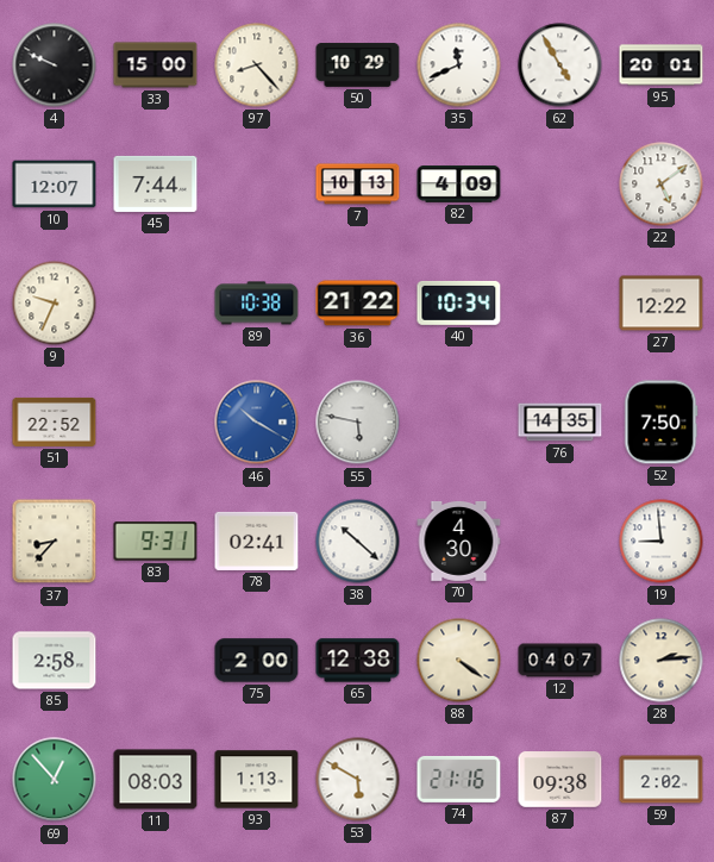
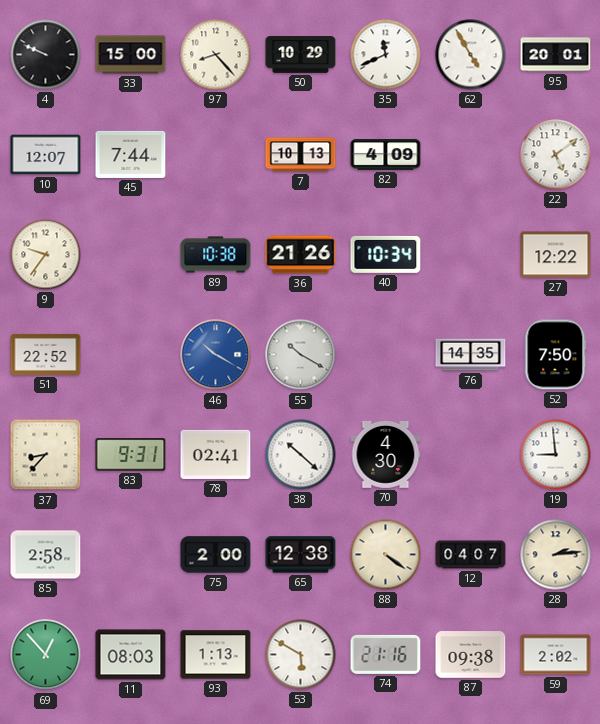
9: 9:34 -> 9:36
36: 21:22 -> 21:26
55: 5:47 -> 10:20
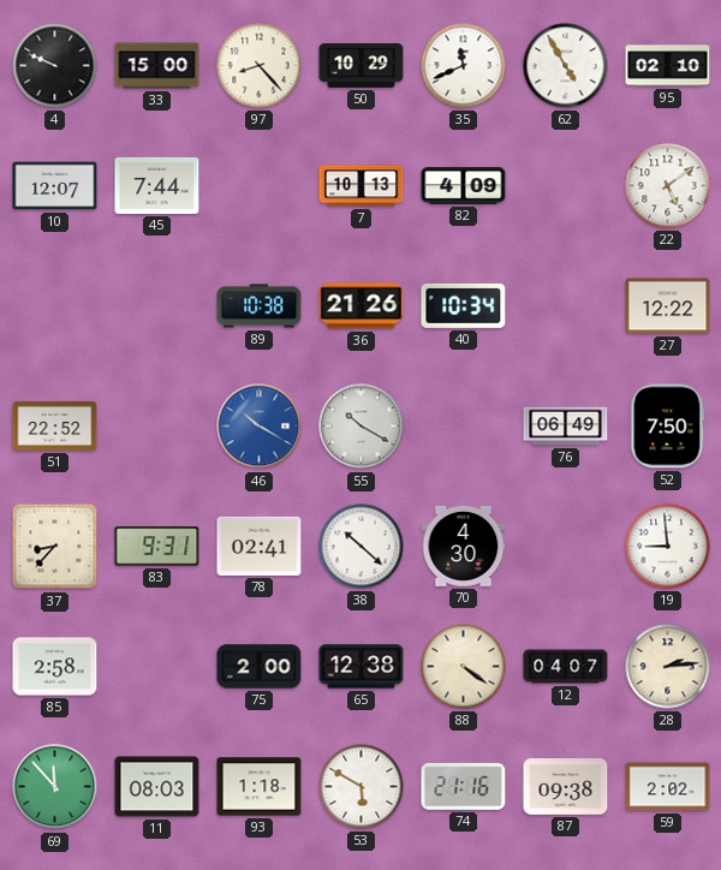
95: 20:01 -> 02:10
9: 9:36 -> none
76: 14:35 -> 06:49
69: 12:53 -> 11:53
93: 1:13 -> 1:18
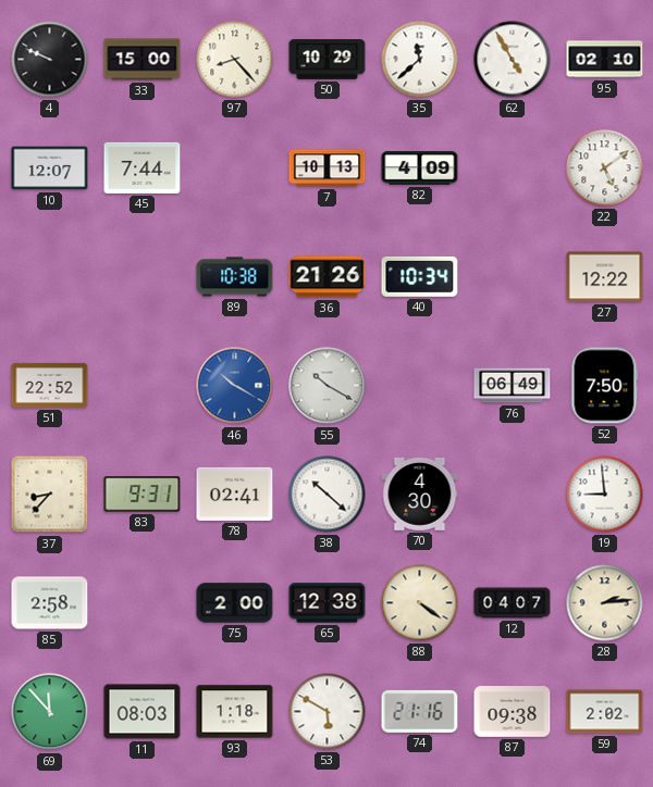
35: 11:41 -> 11:38
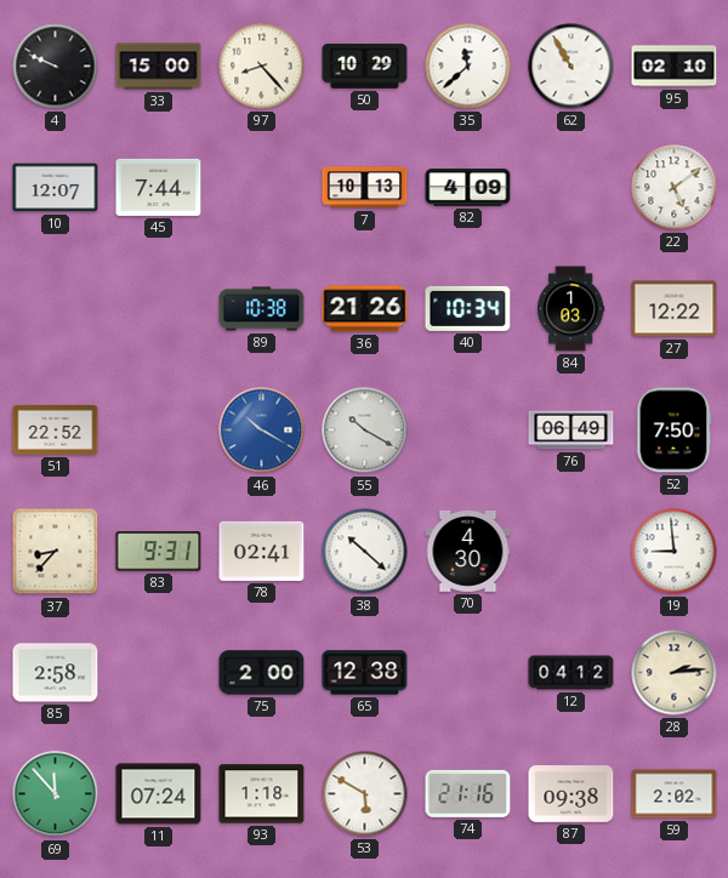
62: 4:55 -> 10:55
84: none -> 1:03
88: 4:21 -> none
12: 04:07 -> 04:12
11: 08:03 -> 07:24
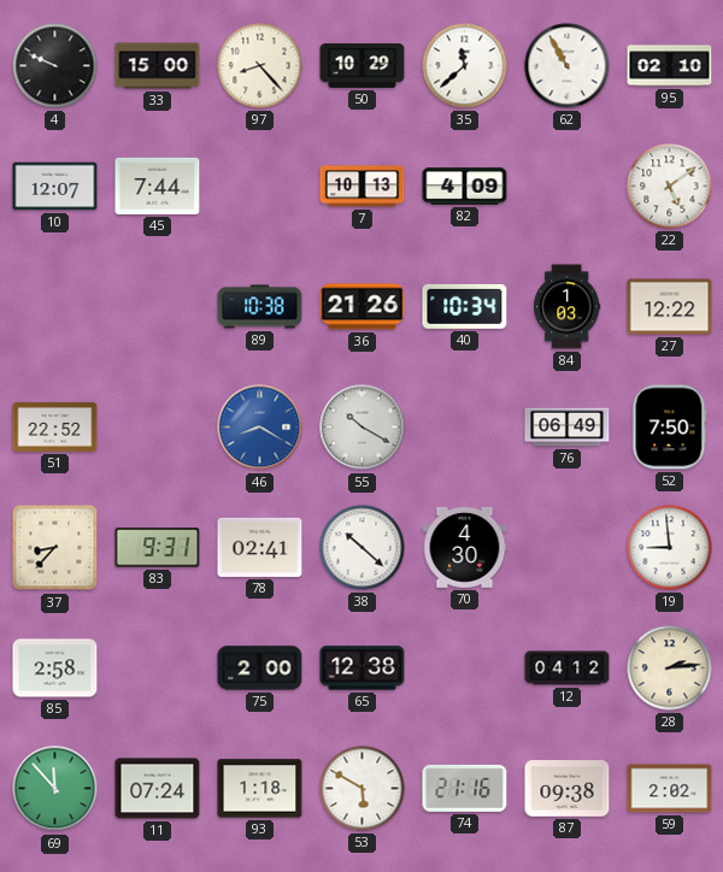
46: 10:20 -> 8:20
